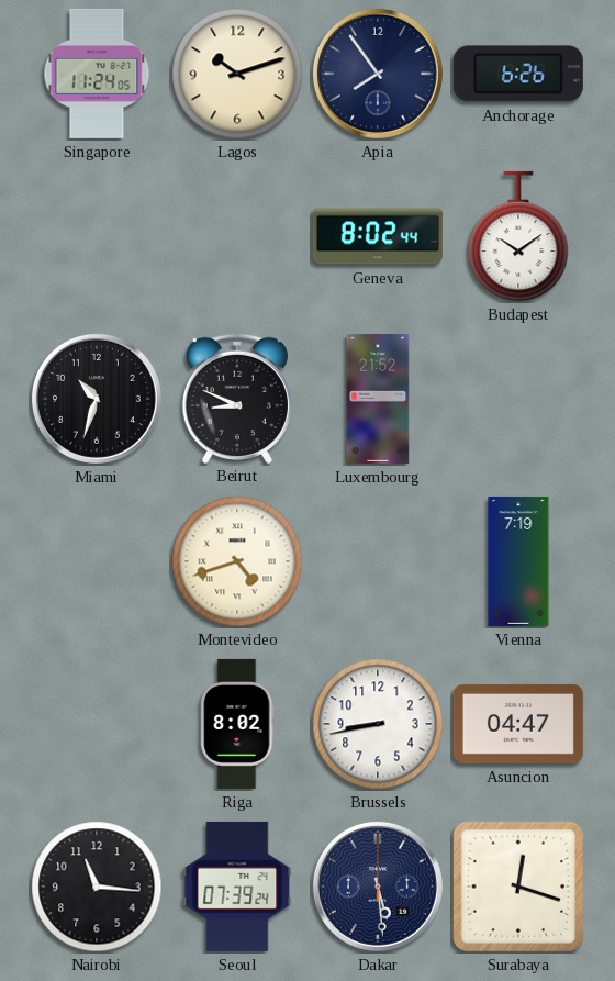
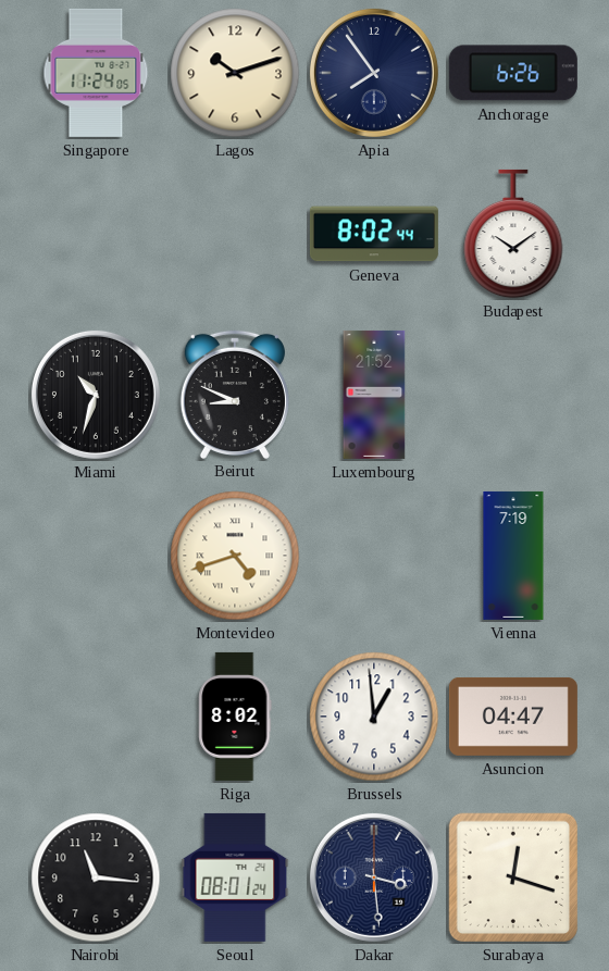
Brussels: 8:43 -> 12:59
Seoul: 07:39 -> 08:01
Dakar: 5:29 -> 3:29
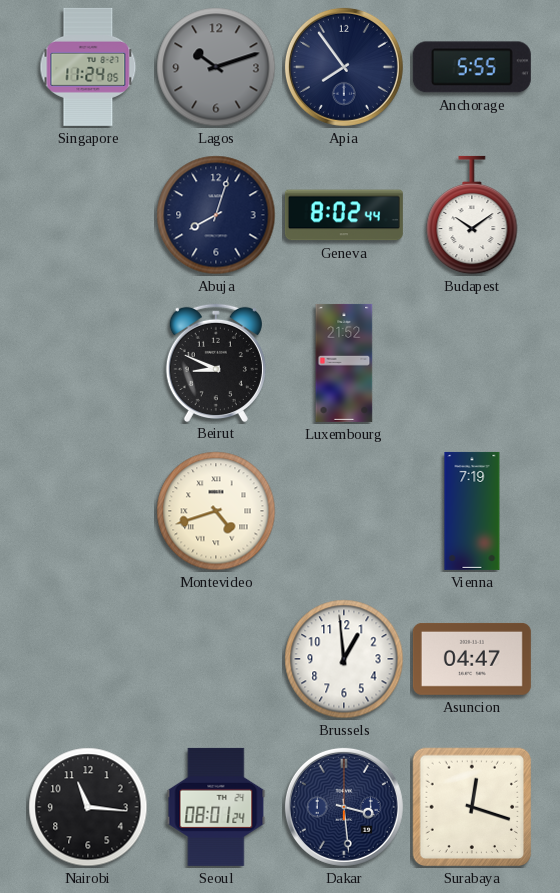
Lagos dial: cream -> grey
Anchorage: 6:26 -> 5:55
Abuja: none -> 8:03
Miami: 10:33 -> none
Riga: 8:02 -> none
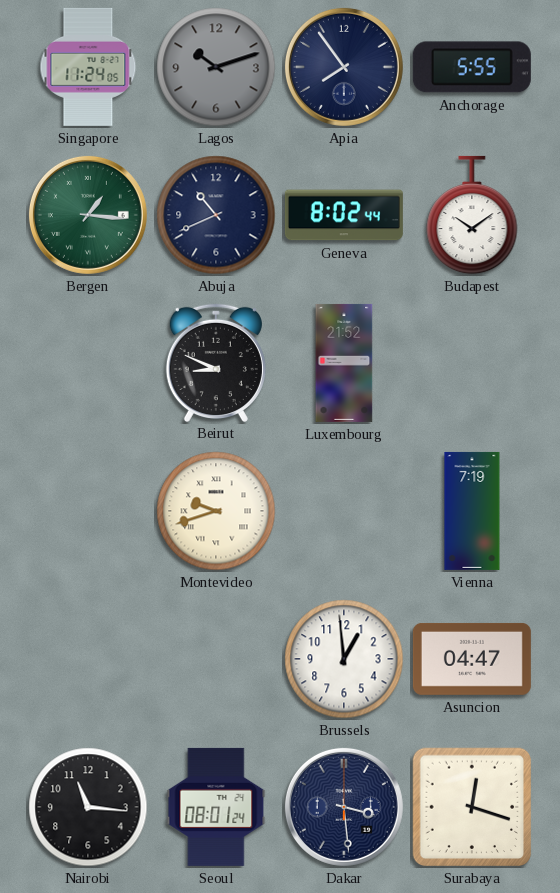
Bergen: none -> 1:16
Abuja: 8:03 -> 10:41
Montevideo: 4:42 -> 9:42
